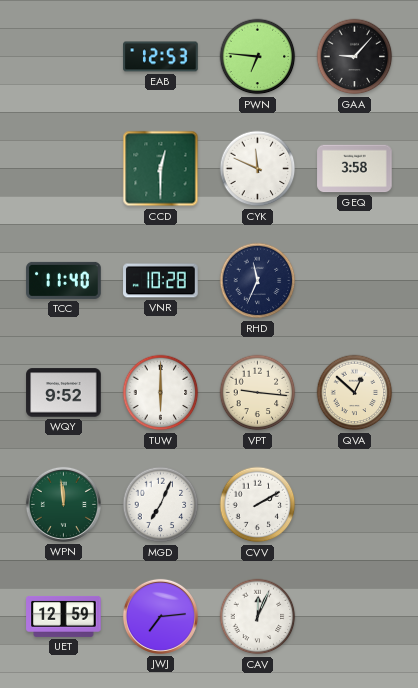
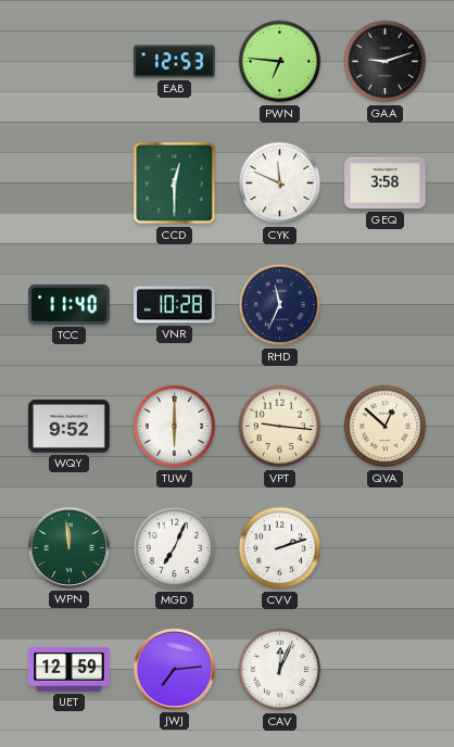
GAA: 9:07 -> 9:12
CVV: 2:10 -> 2:12
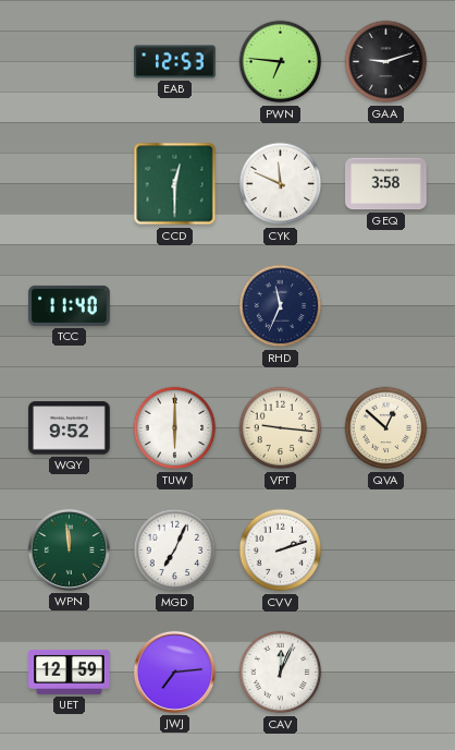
VNR: 10:28 -> none
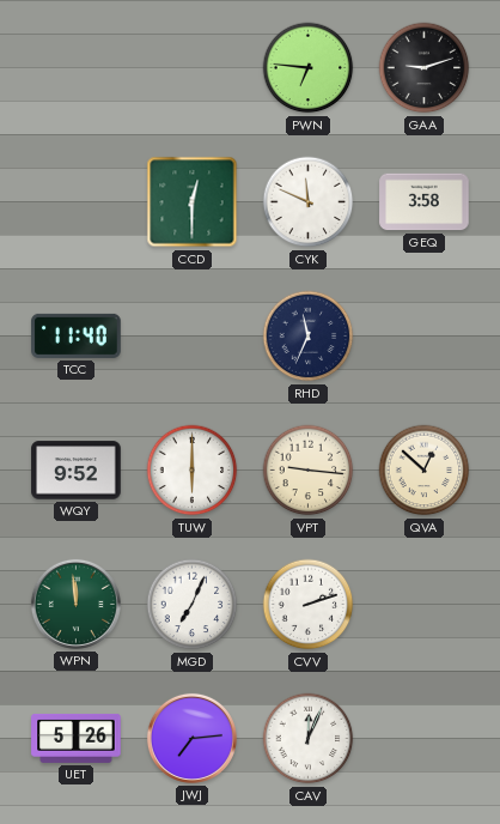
EAB: 12:53 -> none
UET: 12:59 -> 5:26
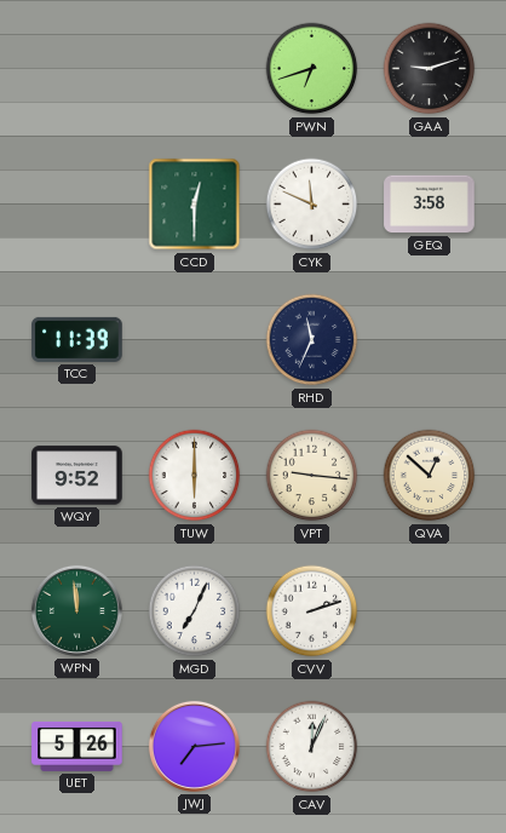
PWN: 6:46 -> 6:42
TCC: 11:40 -> 11:39
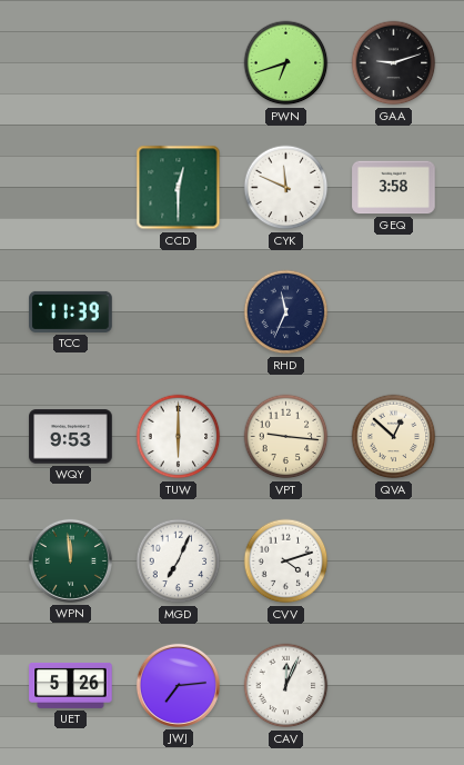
WQY: 9:52 -> 9:53
CVV: 2:12 -> 4:12
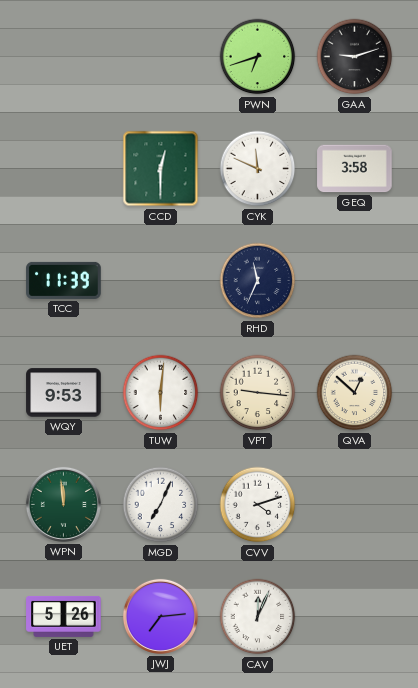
TUW: 6:00 -> 6:01
